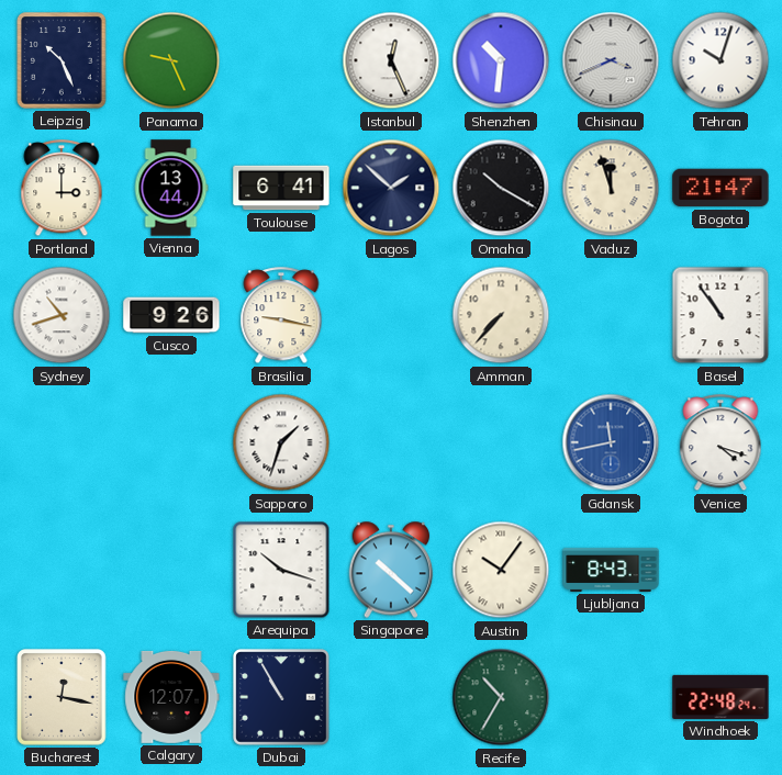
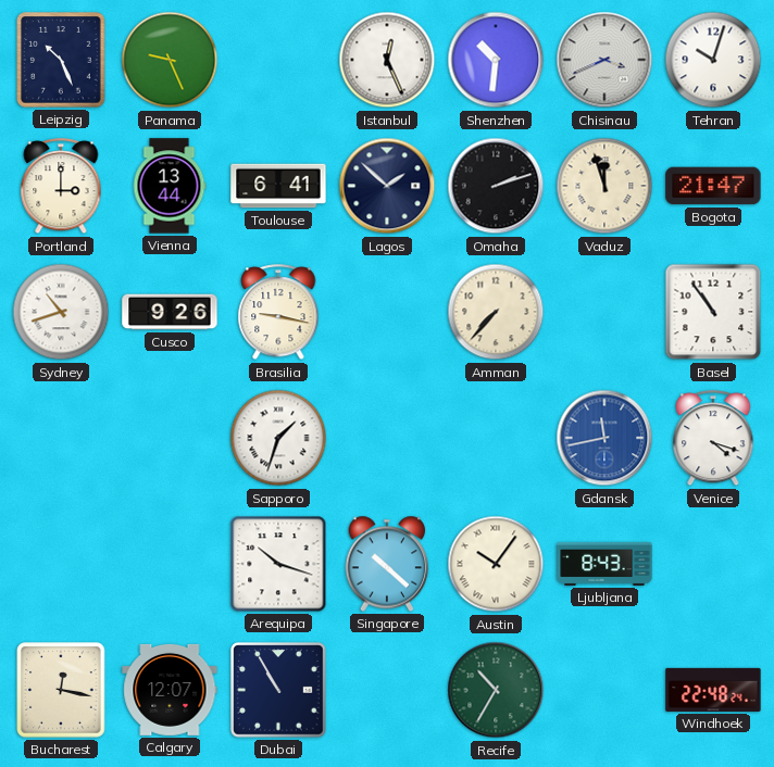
Omaha: 10:20 -> 2:12
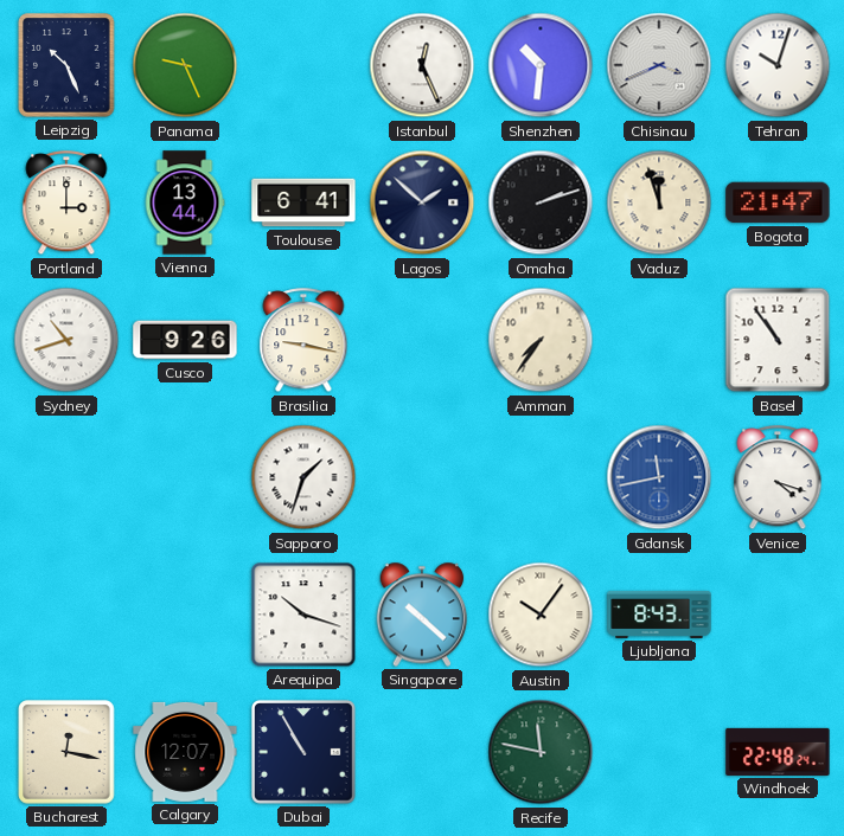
Amman: 7:37 -> 7:36
Recife: 10:35 -> 11:47
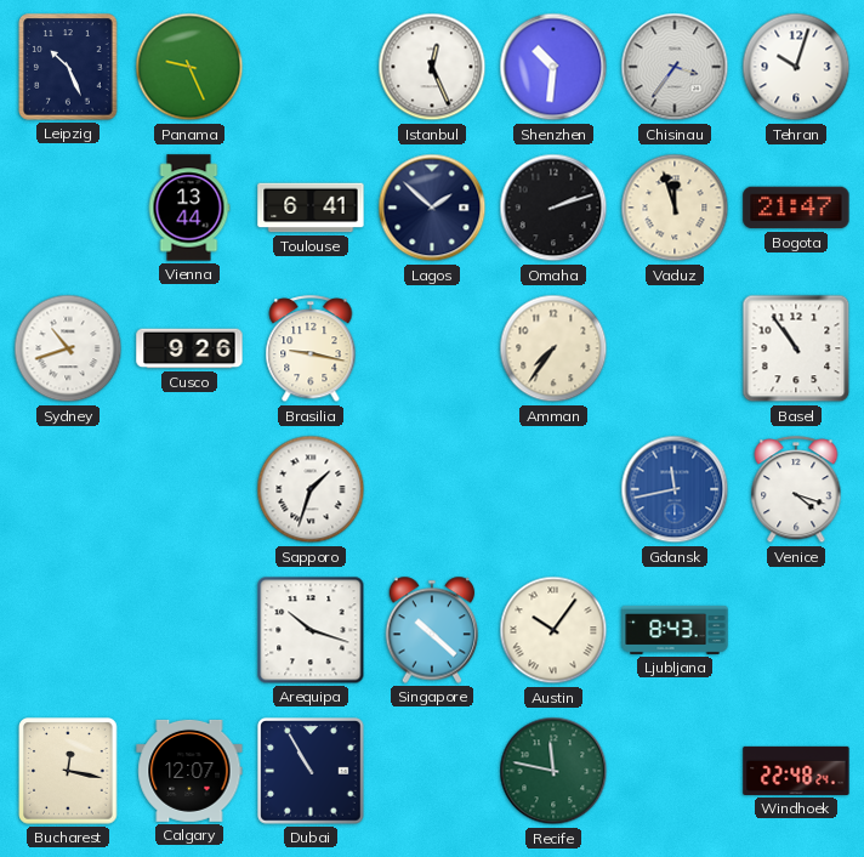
Chisinau: 3:41 -> 3:36
Portland: 3:00 -> none
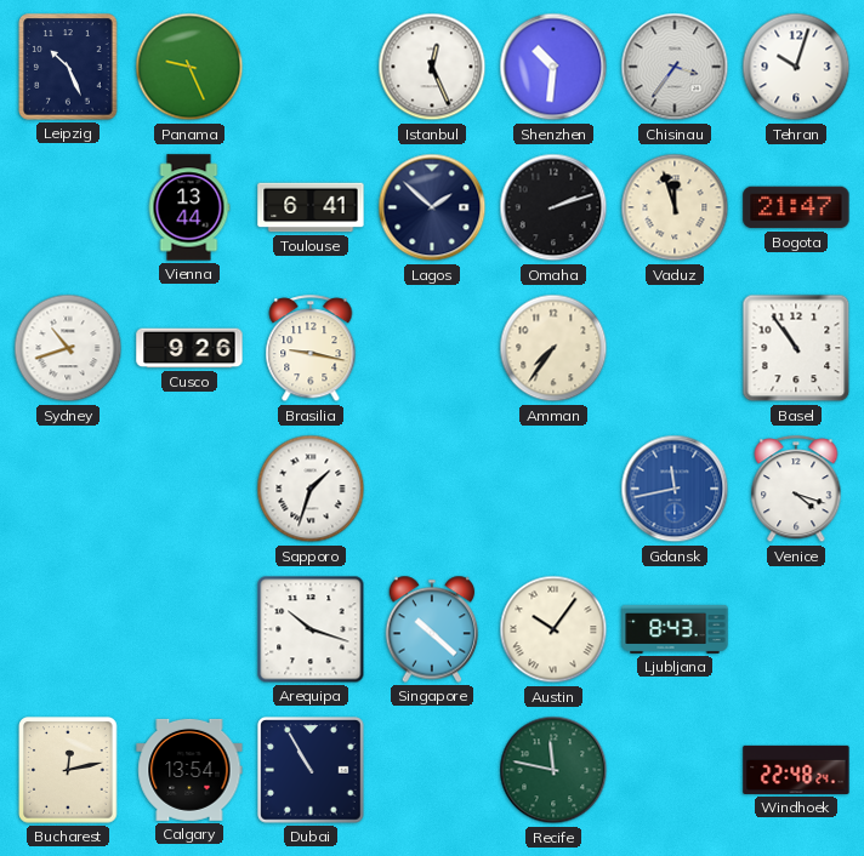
Bucharest: 12:17 -> 12:13
Calgary: 12:07 -> 13:54
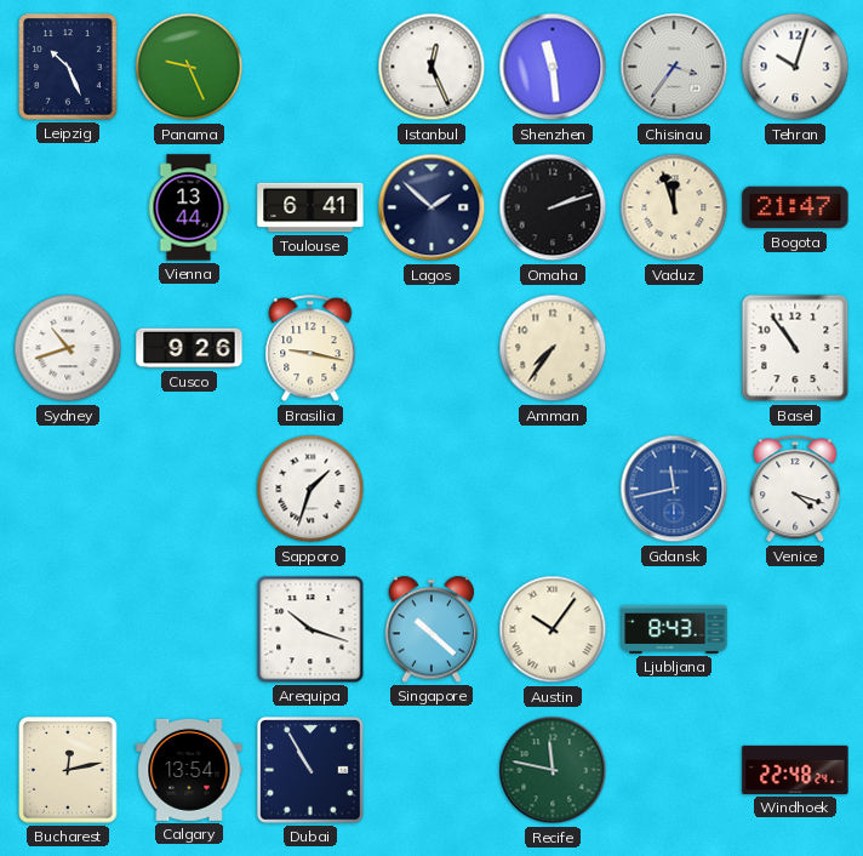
Shenzhen: 10:31 -> 11:29
